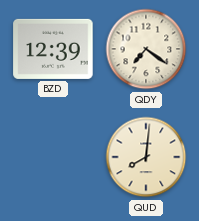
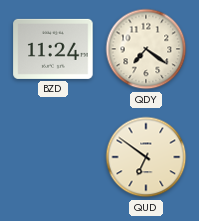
BZD: 12:39 -> 11:24
QUD: 8:01 -> 6:51
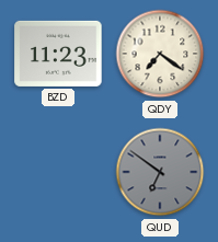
BZD: 11:24 -> 11:23
QUD dial: cream -> grey
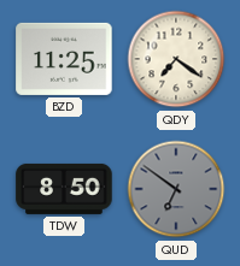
BZD: 11:23 -> 11:25
TDW: none -> 8:50
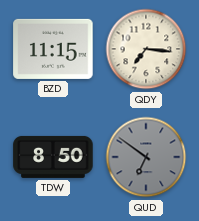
BZD: 11:25 -> 11:15
QDY: 7:21 -> 7:16
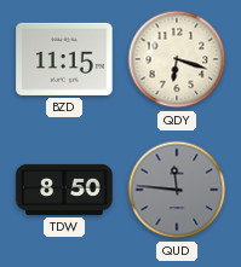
QDY: 7:16 -> 6:18
QUD: 6:51 -> 11:46
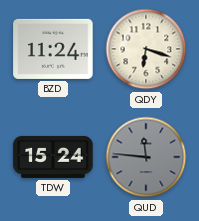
BZD: 11:15 -> 11:24
TDW: 8:50 -> 15:24
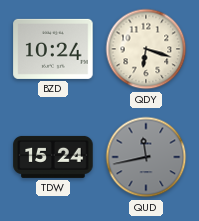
BZD: 11:24 -> 10:24
QUD: 11:46 -> 11:43
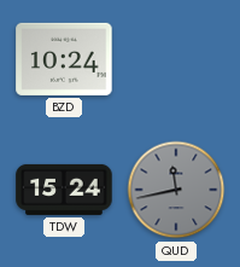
QDY: 6:18 -> none
